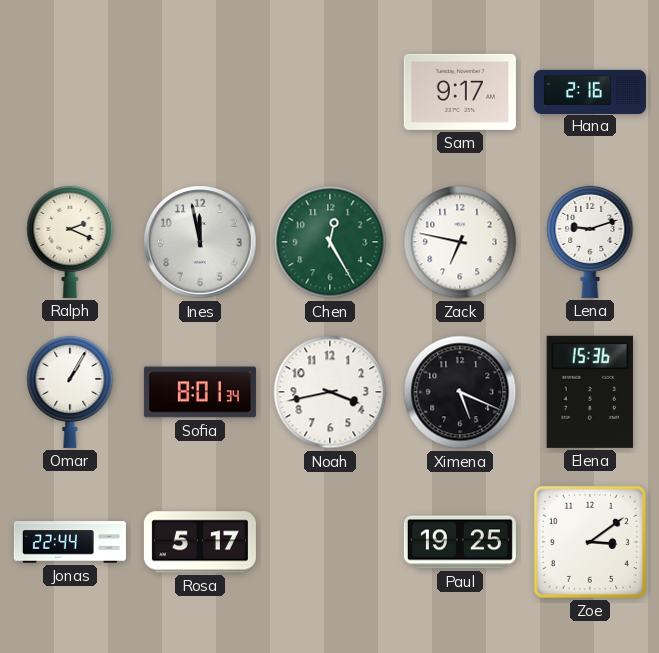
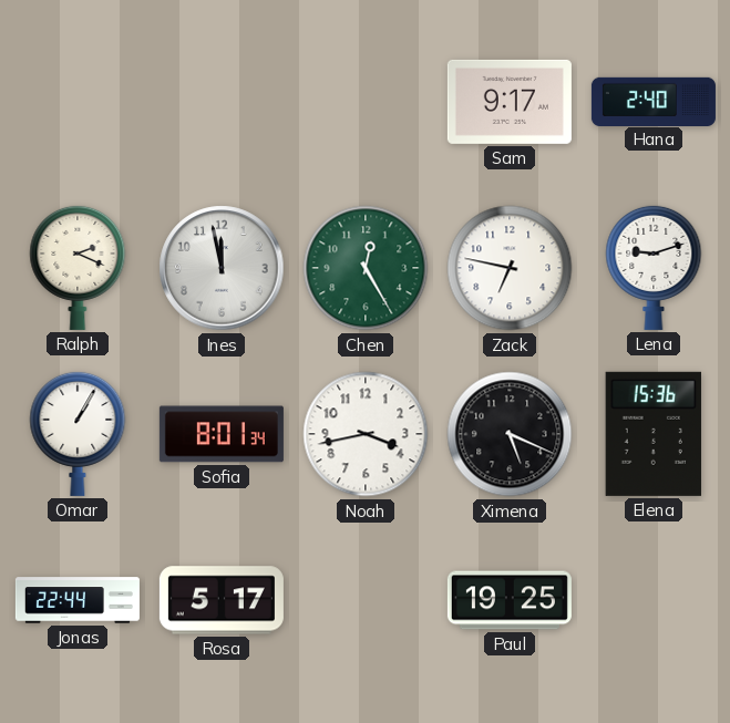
Hana: 2:16 -> 2:40
Zoe: 3:09 -> none
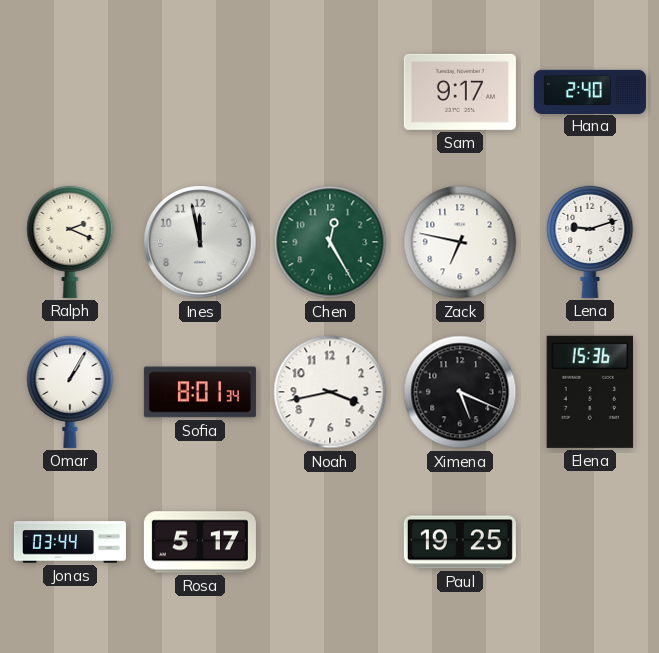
Jonas: 22:44 -> 03:44
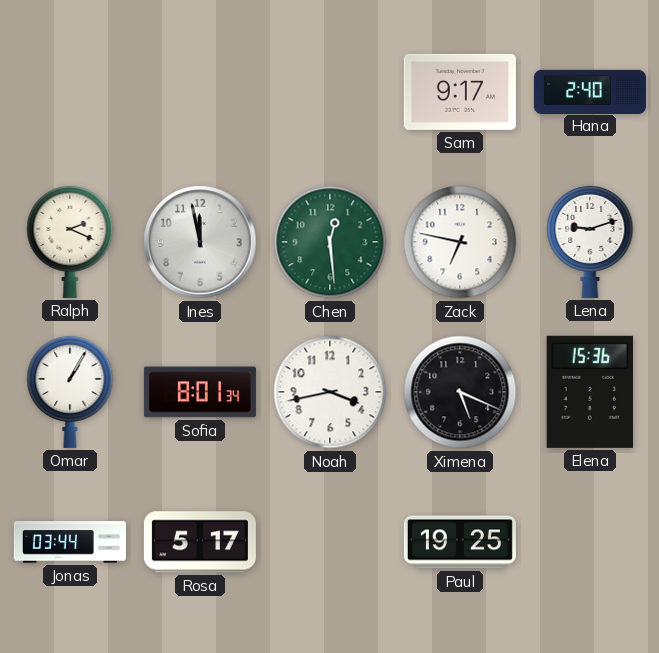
Chen: 12:25 -> 12:29
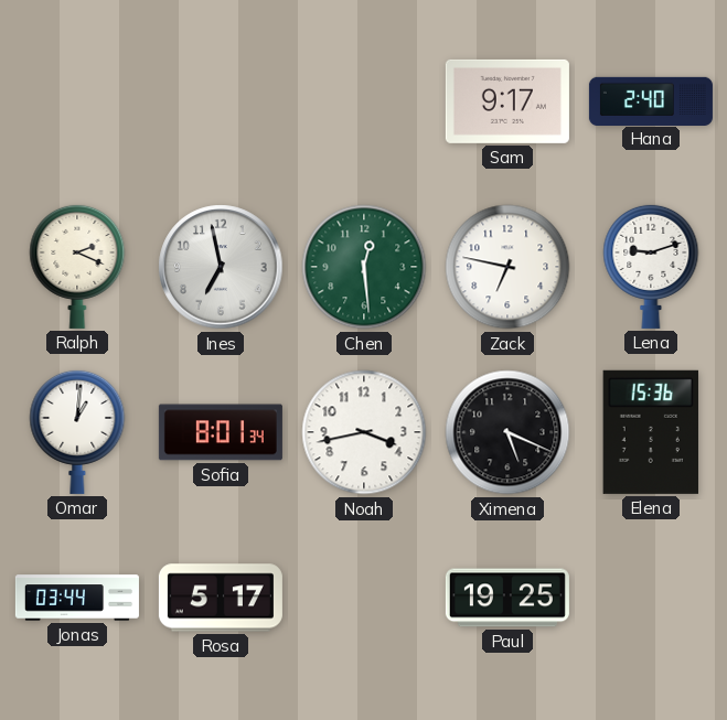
Ines: 11:58 -> 6:58
Omar: 1:05 -> 1:01
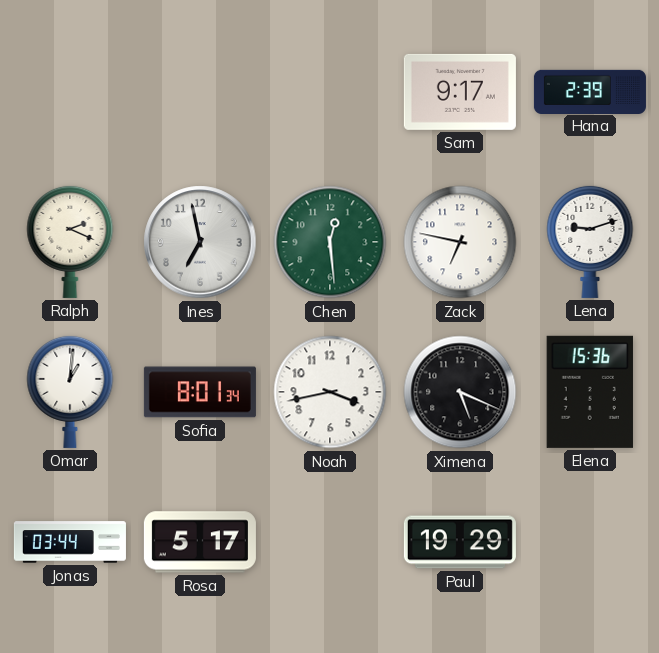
Hana: 2:40 -> 2:39
Paul: 19:25 -> 19:29
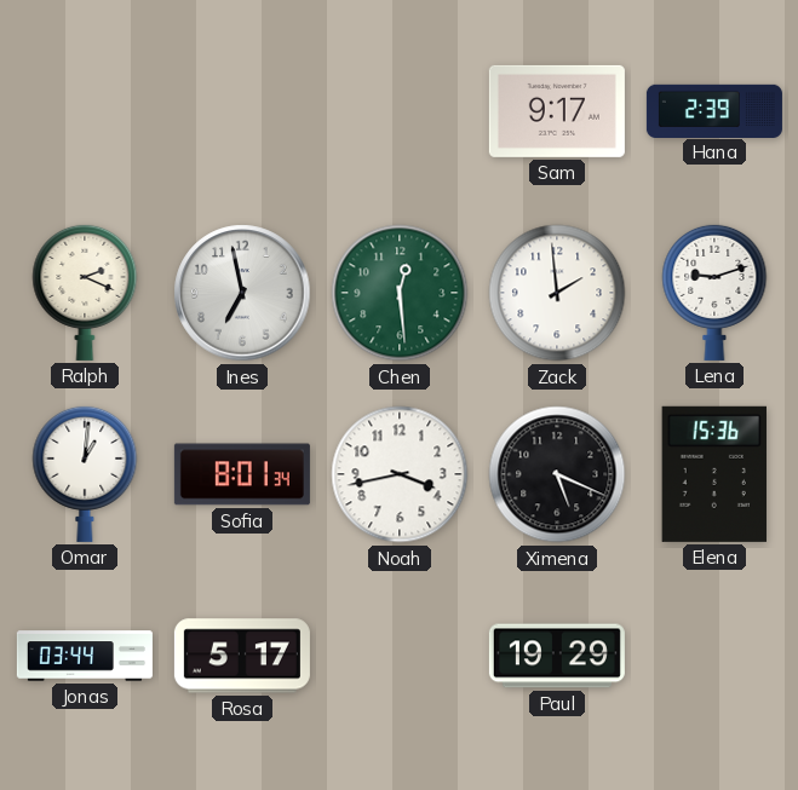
Zack: 6:47 -> 1:59
